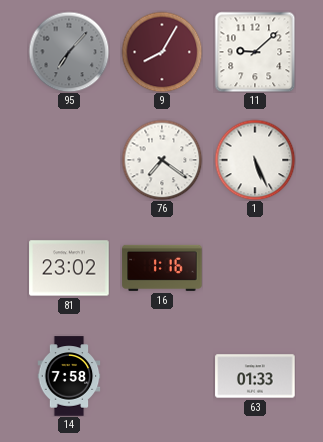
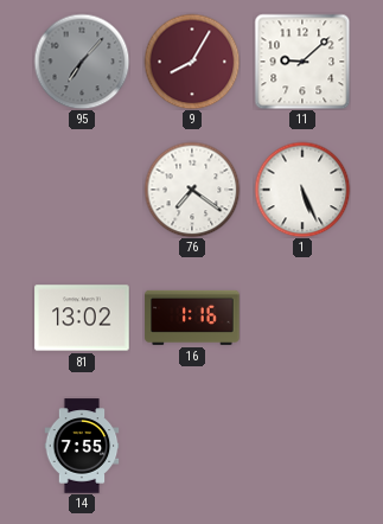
81: 23:02 -> 13:02
14: 7:58 -> 7:55
63: 01:33 -> none
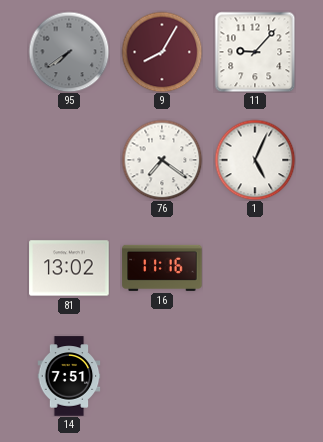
95: 7:07 -> 7:39
11: 9:08 -> 9:07
1: 5:26 -> 5:04
16: 1:16 -> 11:16
14: 7:55 -> 7:51
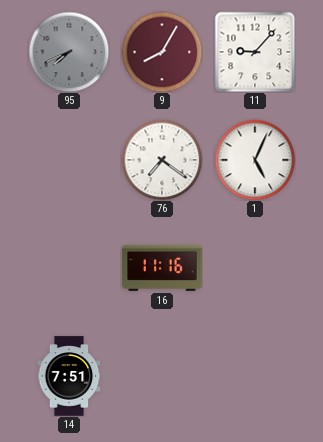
95: 7:39 -> 7:41
81: 13:02 -> none
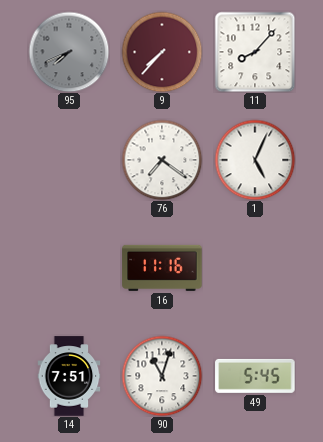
9: 8:05 -> 7:37
11: 9:07 -> 8:07
90: none -> 11:03
49: none -> 5:45
